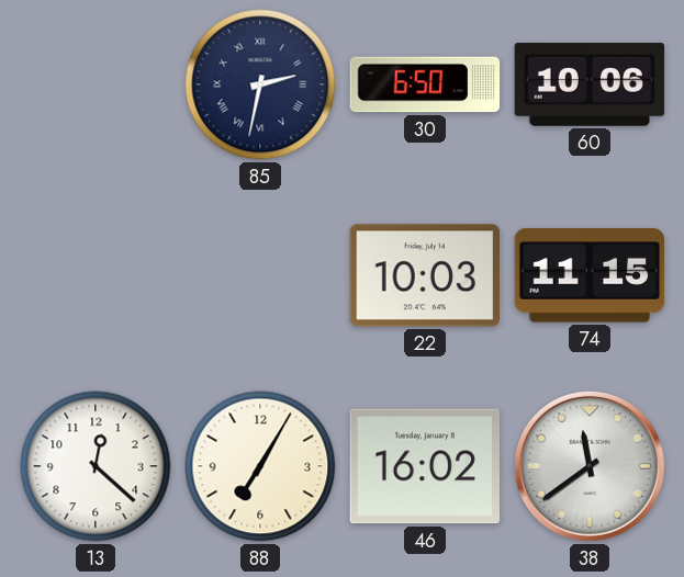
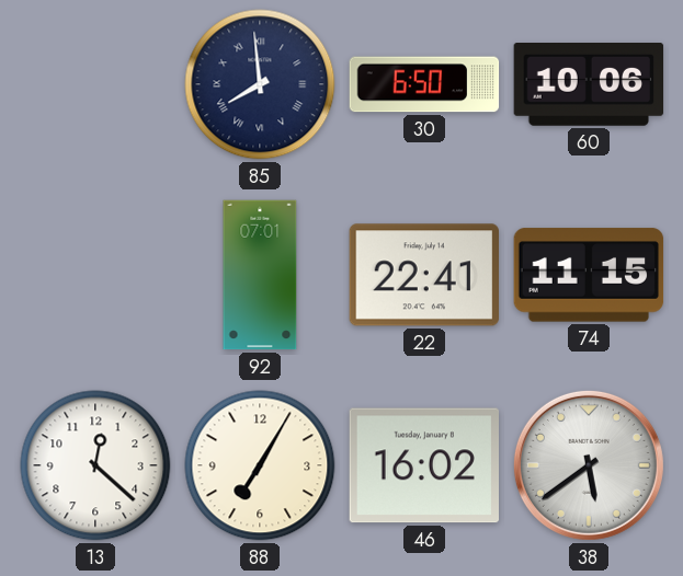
85: 2:32 -> 7:59
92: none -> 07:01
22: 10:03 -> 22:41
38: 11:39 -> 5:39
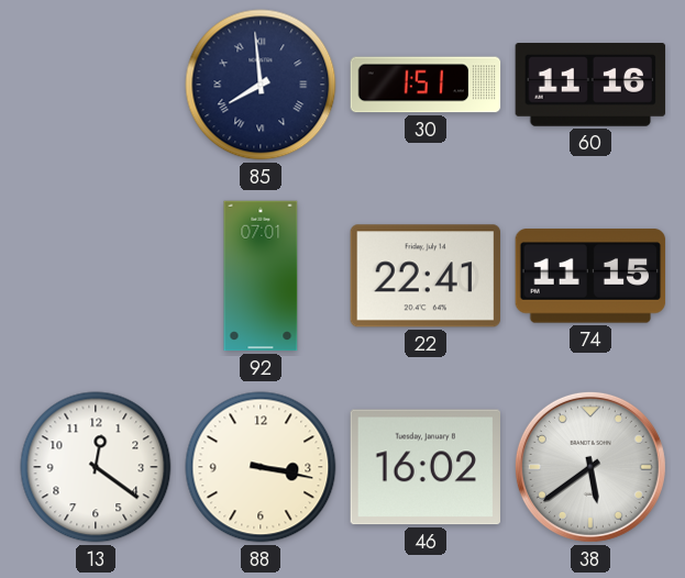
30: 6:50 -> 1:51
60: 10:06 -> 11:16
13: 12:22 -> 12:21
88: 7:05 -> 3:17
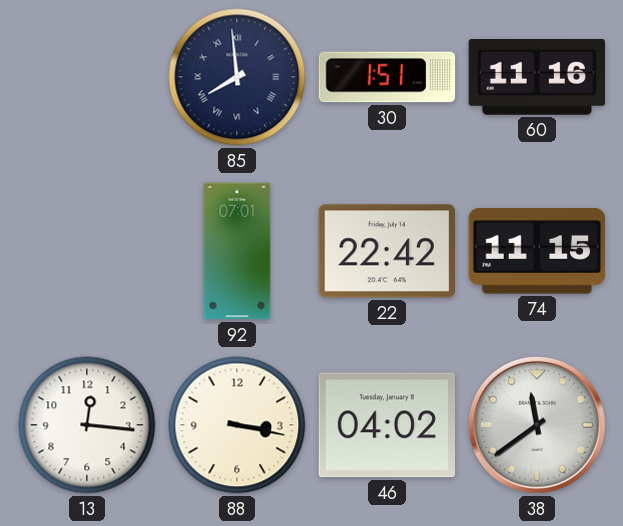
22: 22:41 -> 22:42
13: 12:21 -> 12:16
46: 16:02 -> 04:02
38: 5:39 -> 11:39
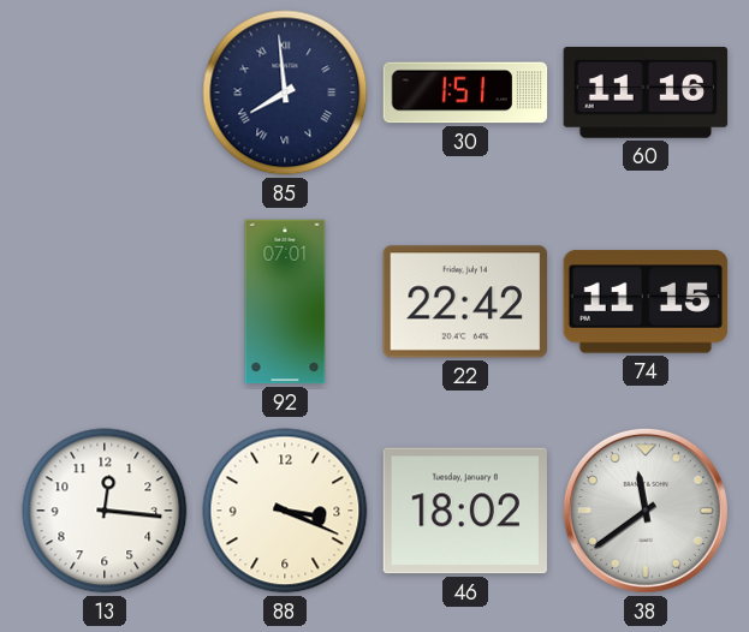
88: 3:17 -> 3:19
46: 04:02 -> 18:02
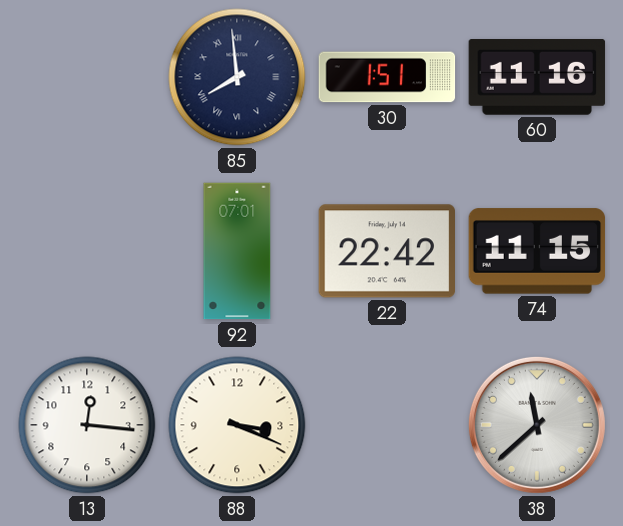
46: 18:02 -> none
38: 11:39 -> 11:38
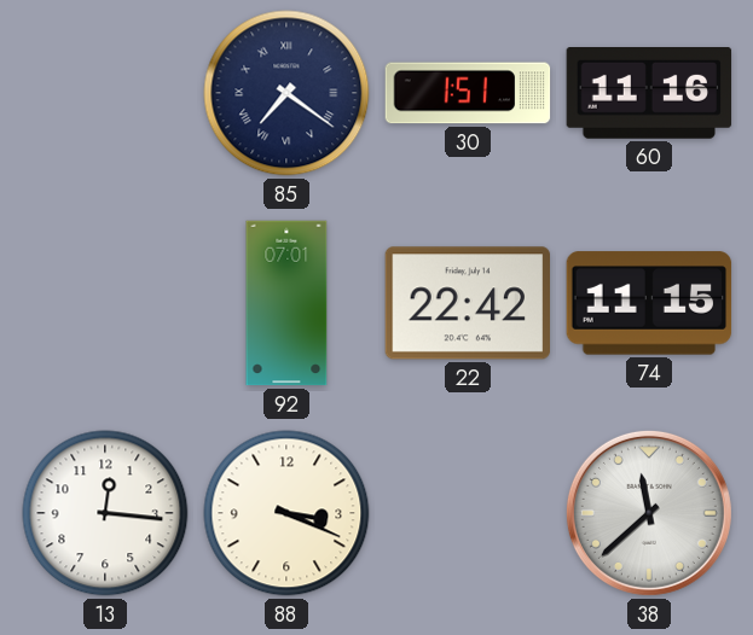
85: 7:59 -> 7:21
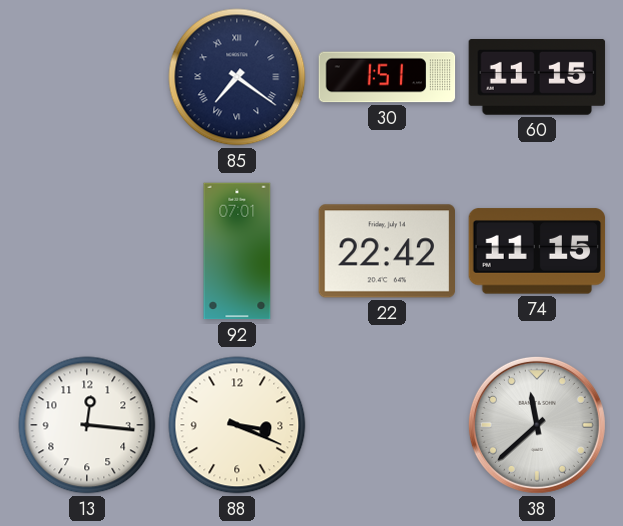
60: 11:16 -> 11:15
